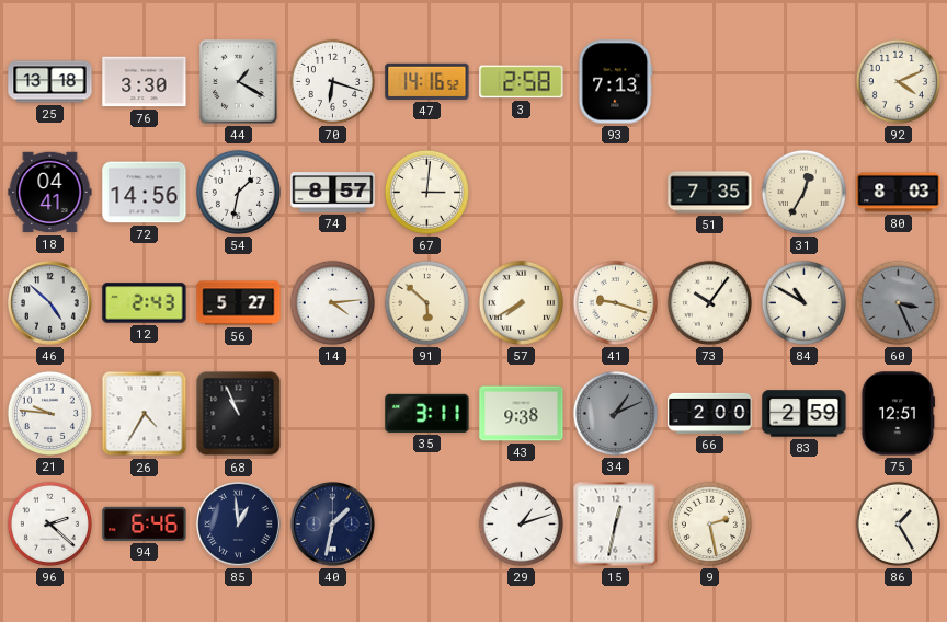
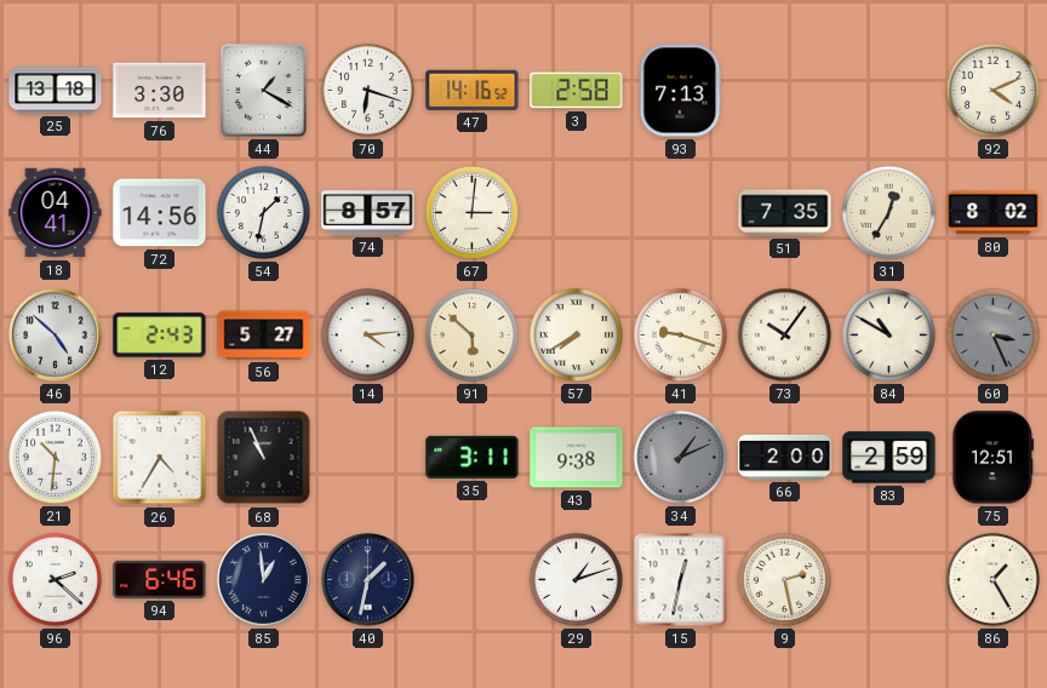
80: 8:03 -> 8:02
21: 9:46 -> 10:31
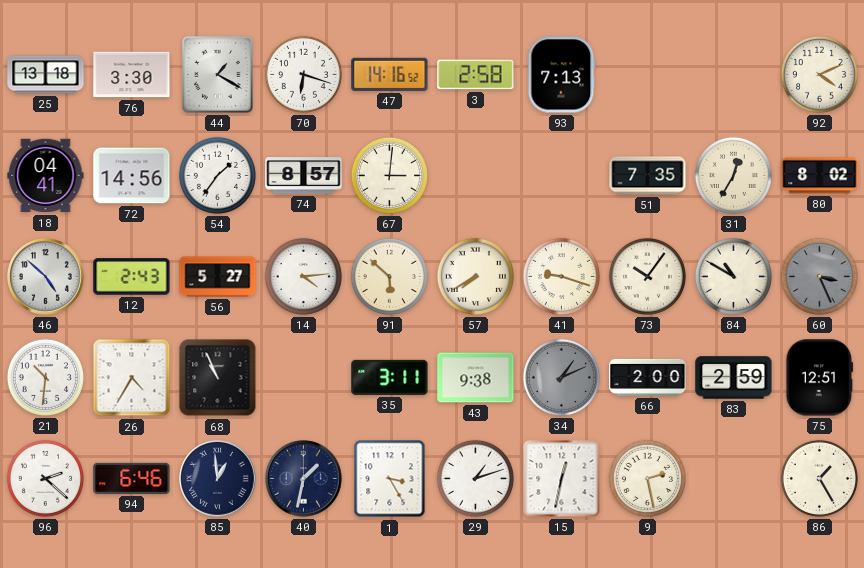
54: 1:32 -> 1:36
1: none -> 3:25
